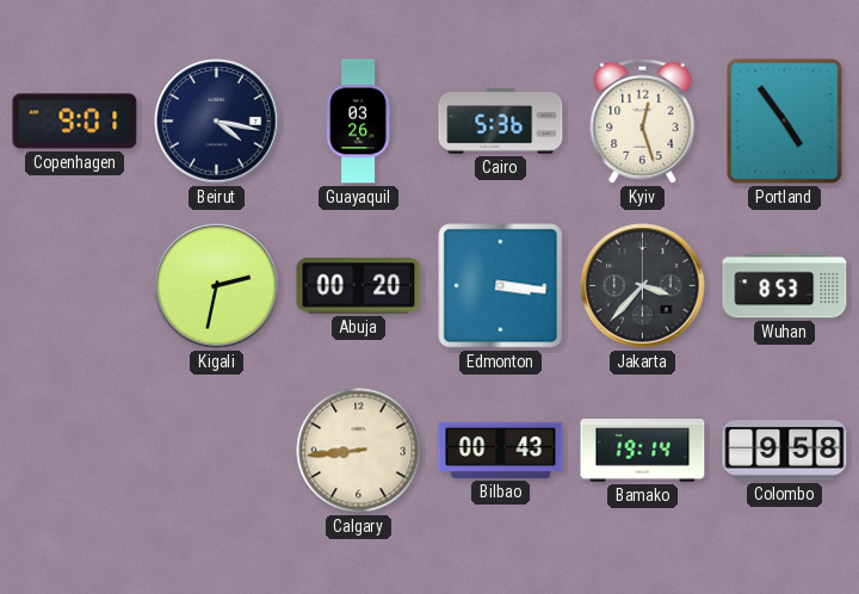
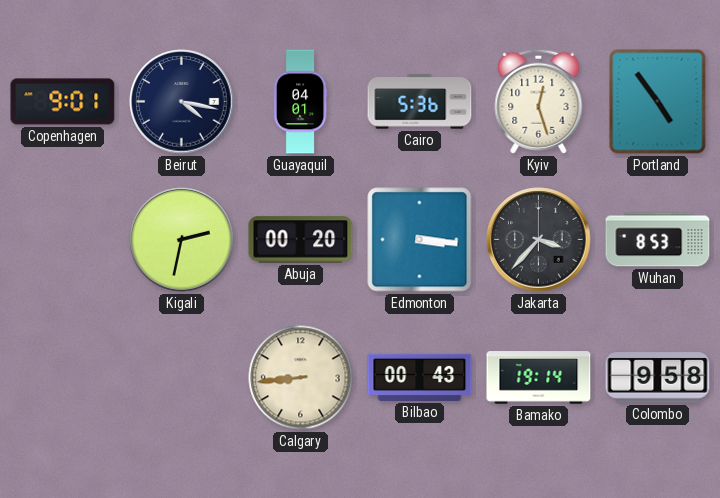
Guayaquil: 03:26 -> 04:01
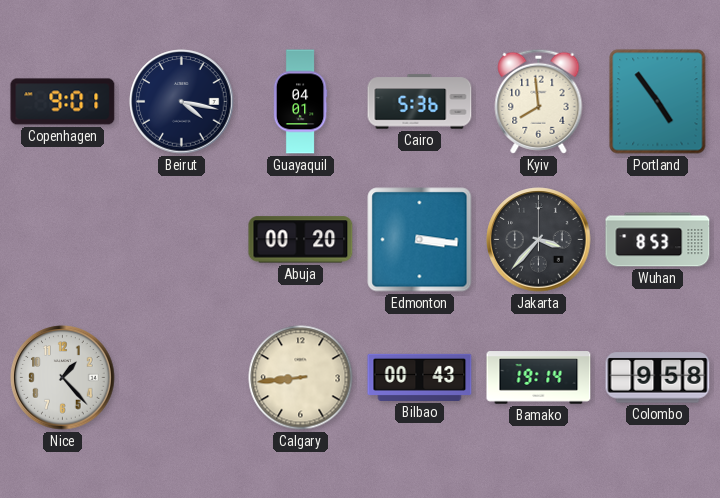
Kyiv: 12:27 -> 7:59
Kigali: 2:32 -> none
Nice: none -> 1:23
